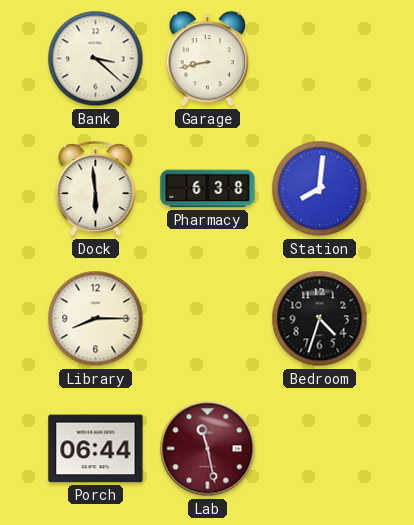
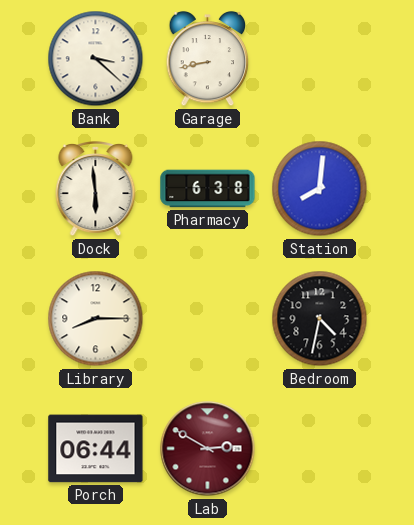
Bedroom: 4:33 -> 4:32
Lab: 11:28 -> 2:50
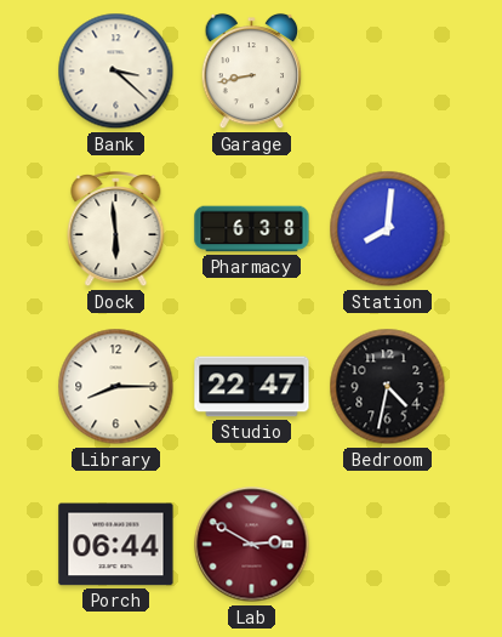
Studio: none -> 22:47
